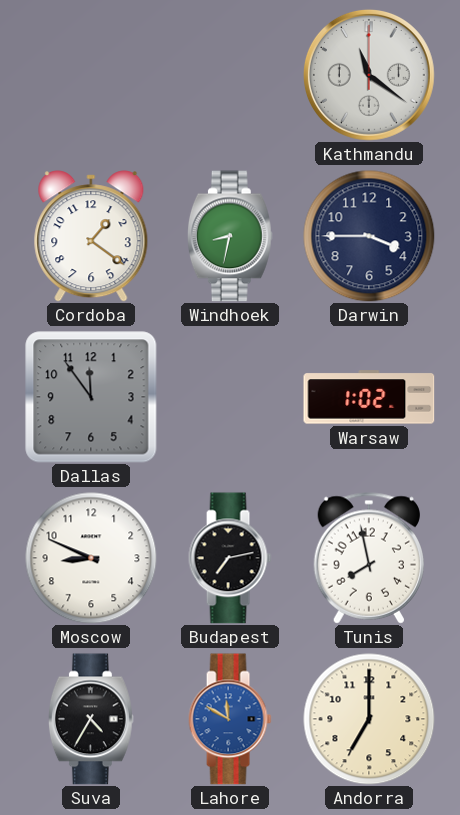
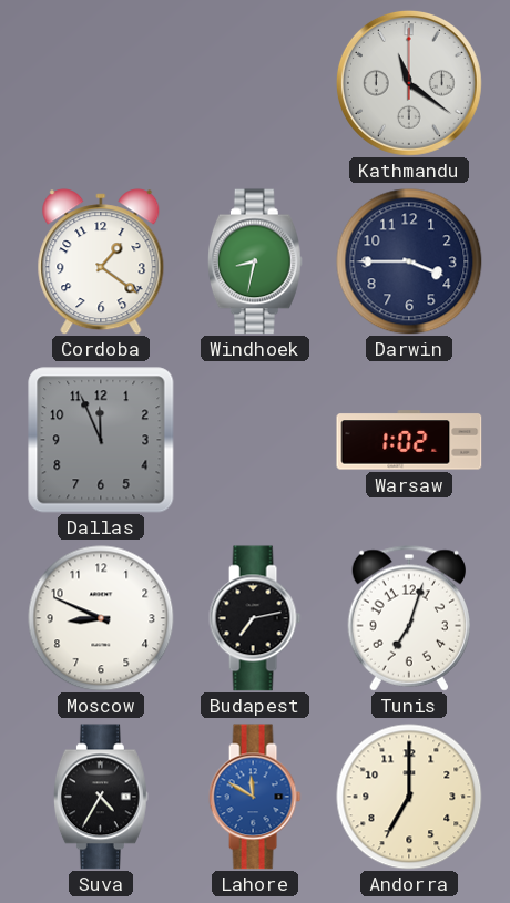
Dallas: 11:54 -> 11:56
Tunis: 7:58 -> 7:03
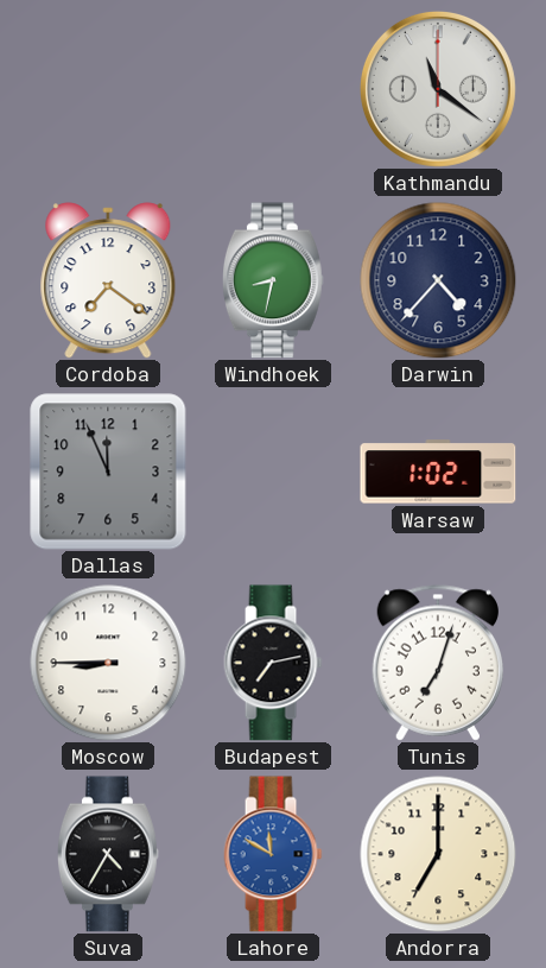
Cordoba: 1:21 -> 7:21
Darwin: 3:45 -> 4:37
Moscow: 8:49 -> 8:45
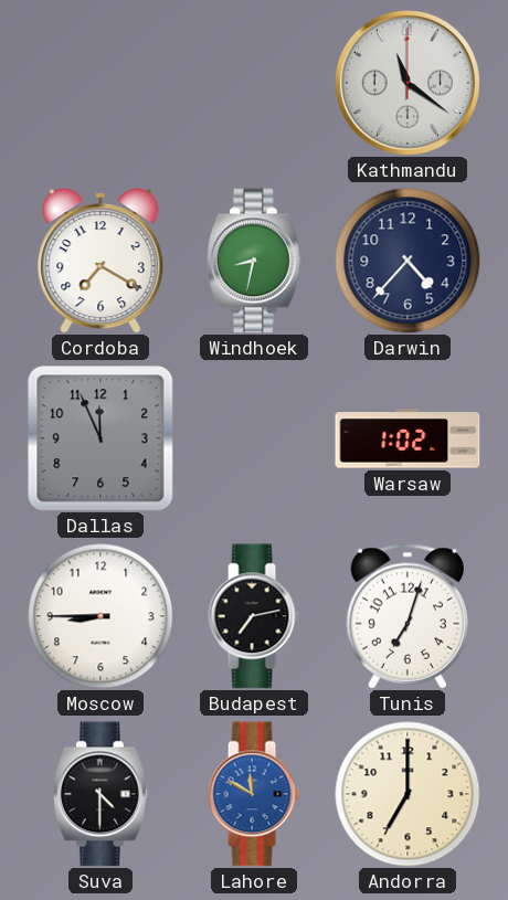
Cordoba: 7:21 -> 7:20
Suva: 4:35 -> 4:30
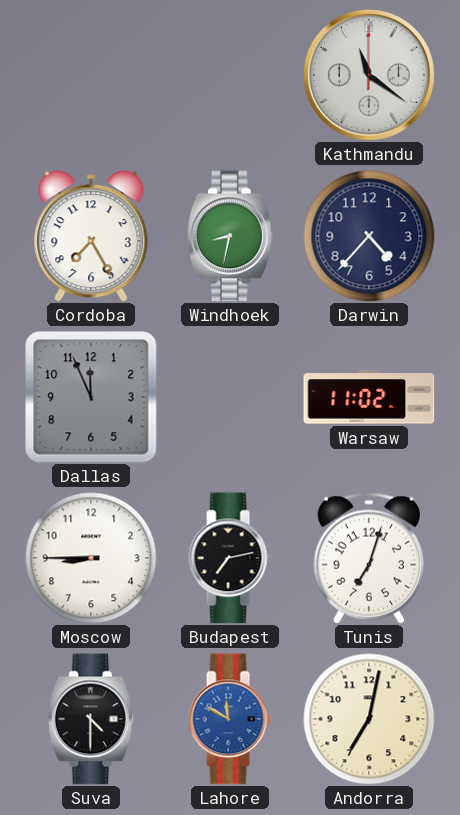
Cordoba: 7:20 -> 7:25
Warsaw: 1:02 -> 11:02
Andorra: 7:00 -> 7:02
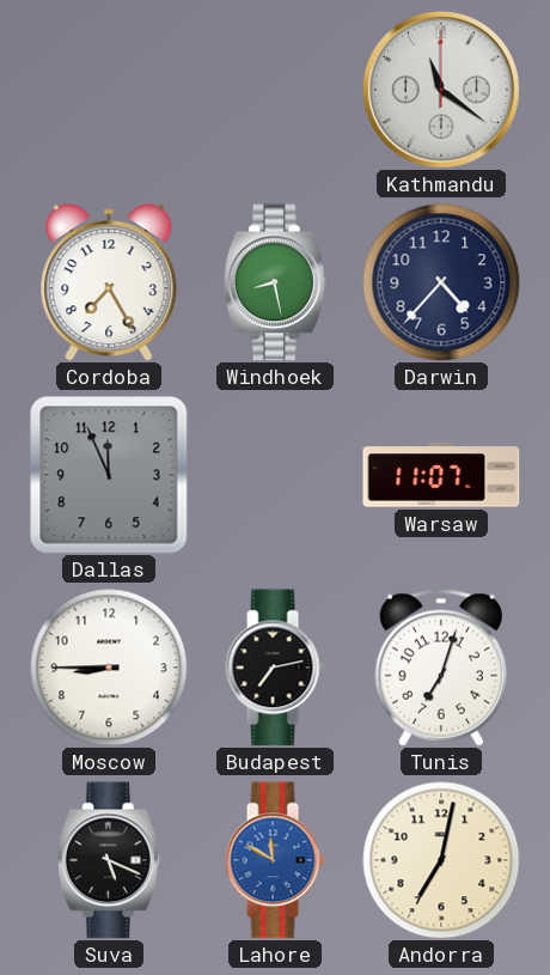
Windhoek: 8:32 -> 8:28
Warsaw: 11:02 -> 11:07
Suva: 4:30 -> 5:19
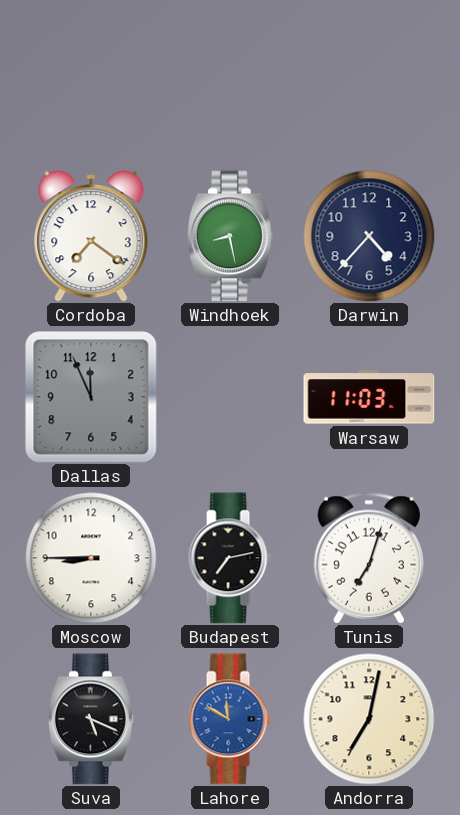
Kathmandu: 11:21 -> none
Cordoba: 7:25 -> 7:21
Warsaw: 11:07 -> 11:03
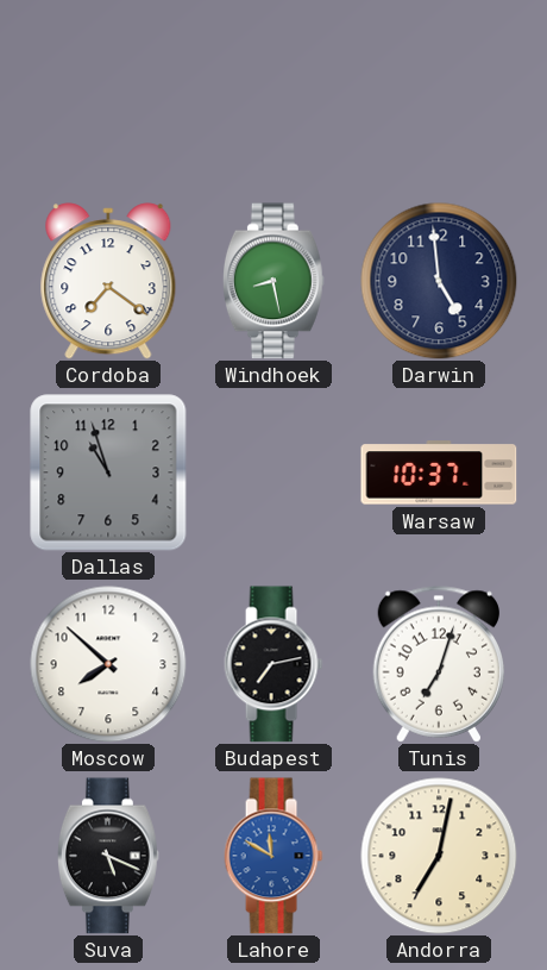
Darwin: 4:37 -> 4:59
Dallas: 11:56 -> 10:57
Warsaw: 11:03 -> 10:37
Moscow: 8:45 -> 7:52
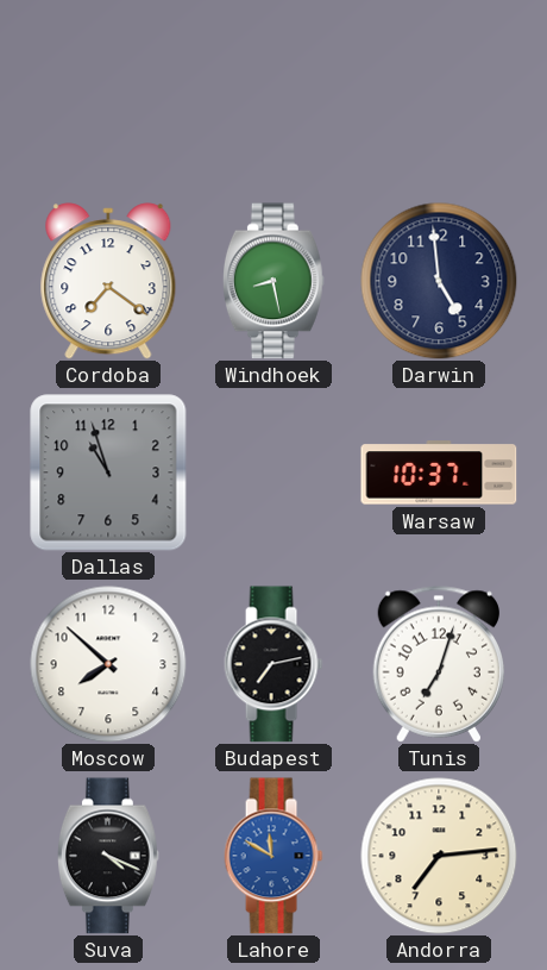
Suva: 5:19 -> 4:19
Andorra: 7:02 -> 7:14
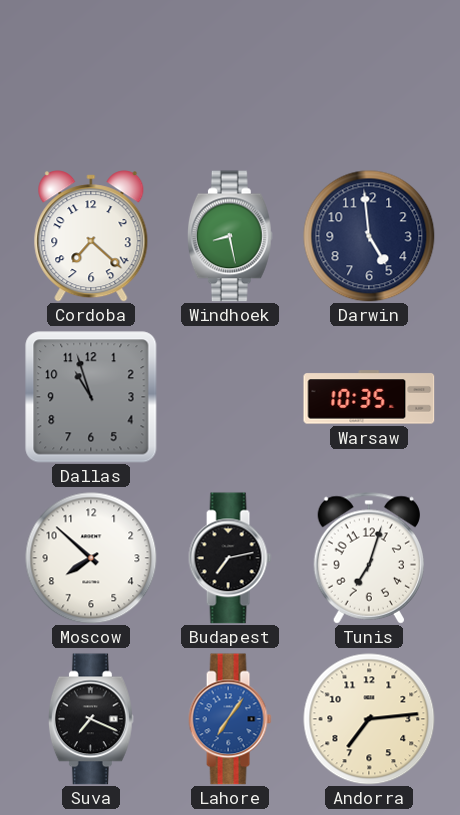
Cordoba: 7:21 -> 7:22
Warsaw: 10:37 -> 10:35
Suva: 4:19 -> 7:19
Lahore: 11:50 -> 7:06
